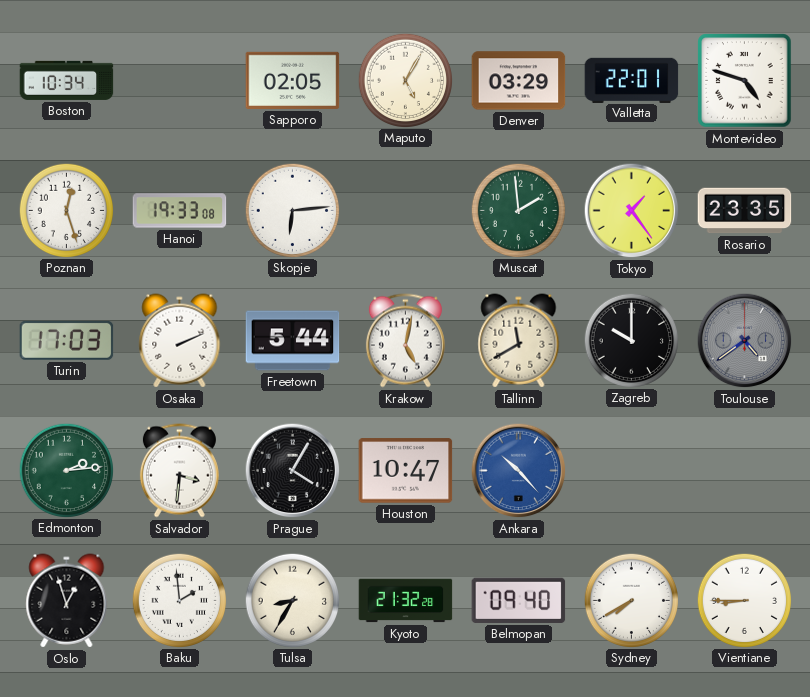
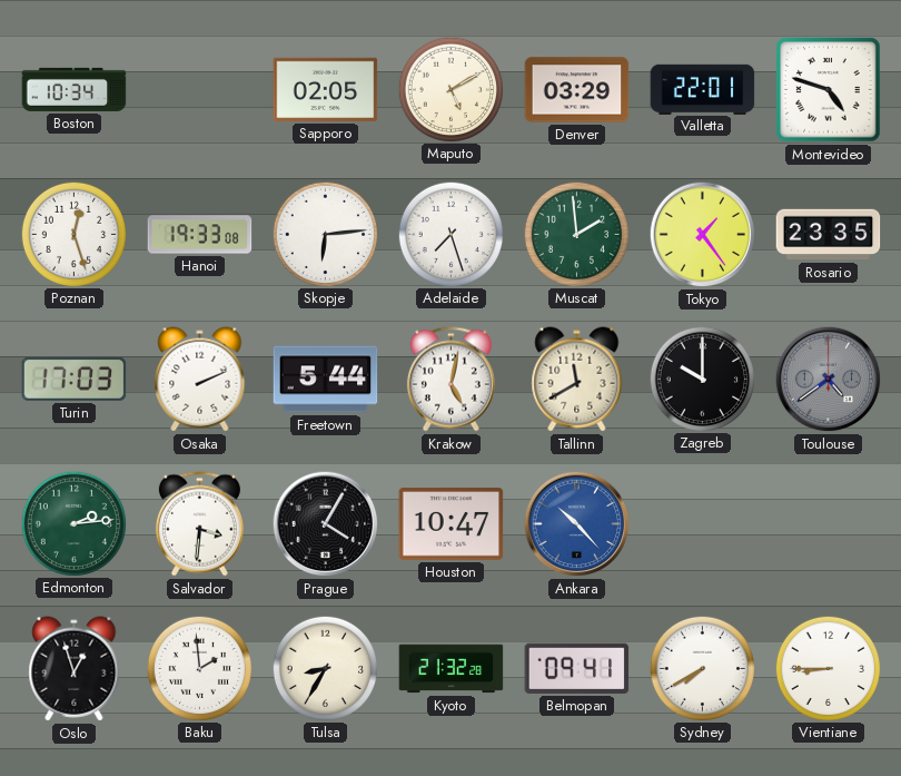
Maputo: 5:05 -> 5:10
Adelaide: none -> 7:27
Belmopan: 09:40 -> 09:41
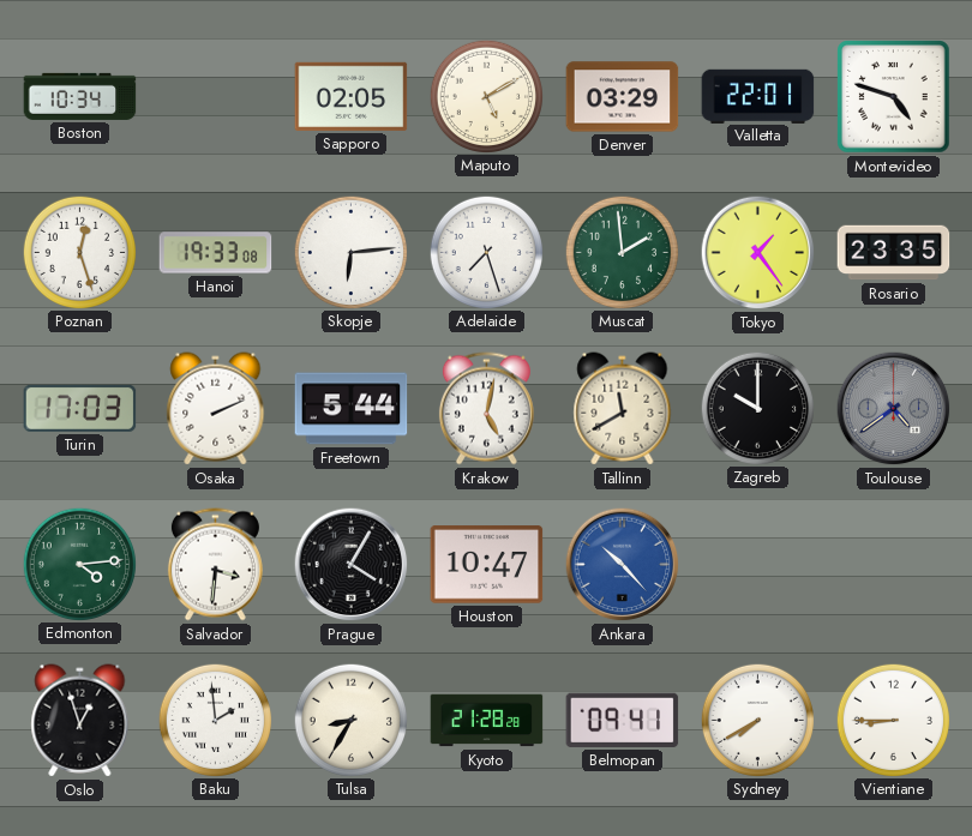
Edmonton: 2:14 -> 4:14
Kyoto: 21:32 -> 21:28
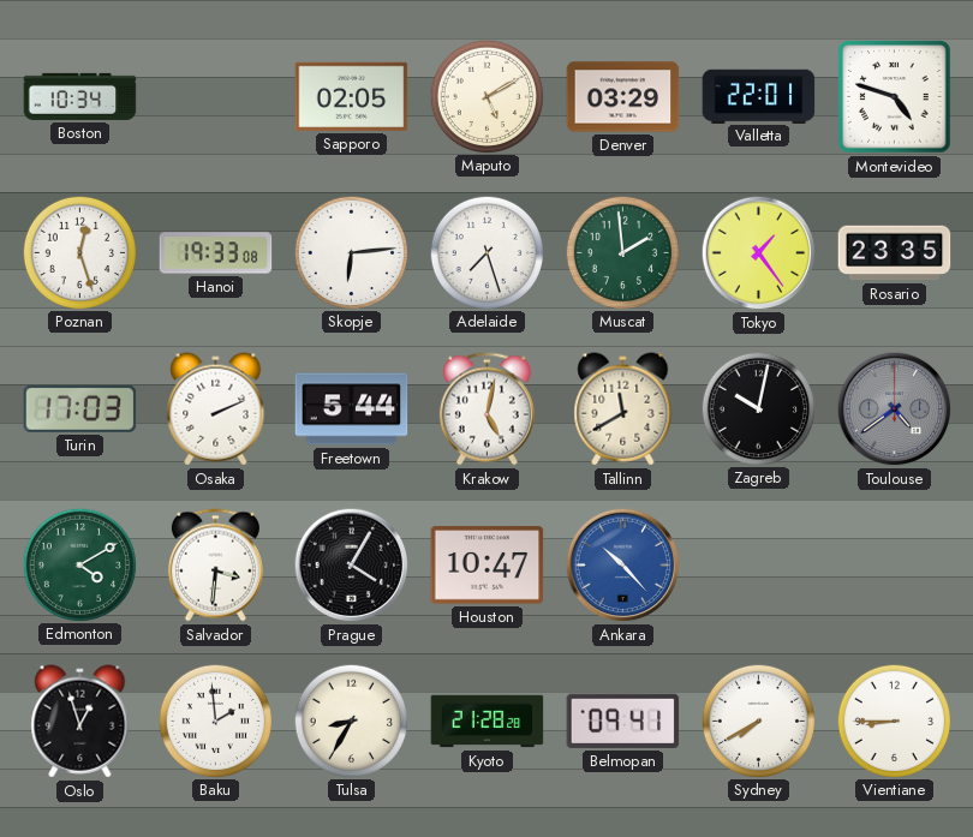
Zagreb: 10:00 -> 10:02
Edmonton: 4:14 -> 4:10
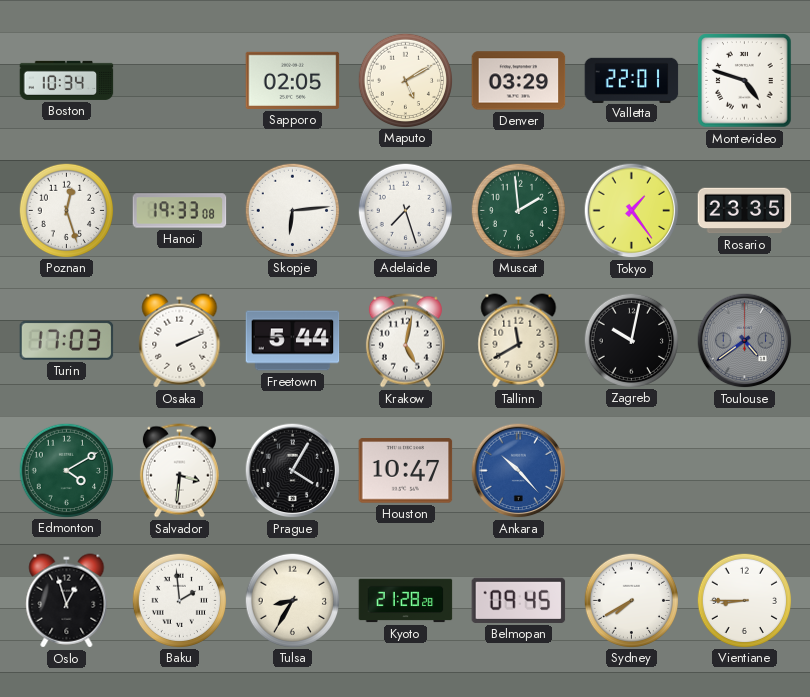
Belmopan: 09:41 -> 09:45
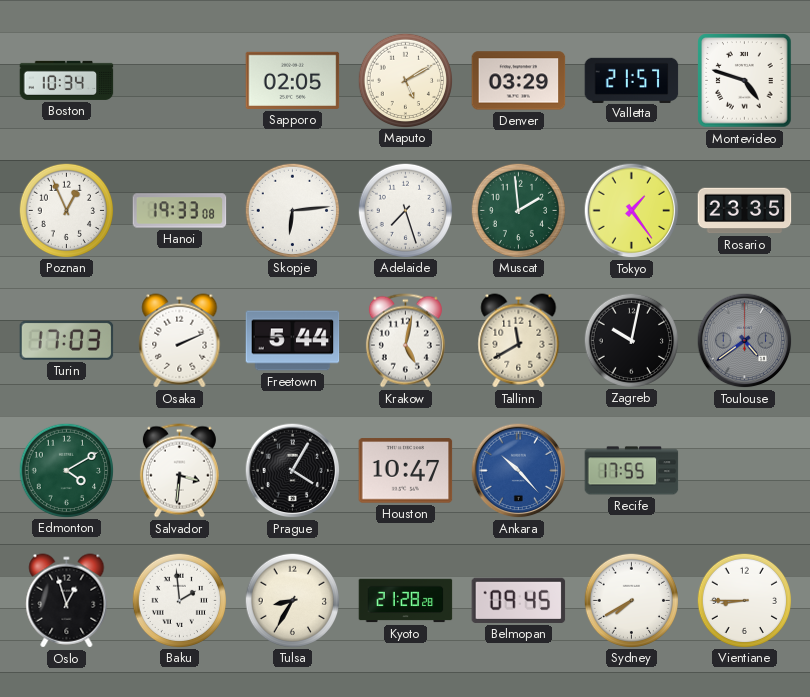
Valletta: 22:01 -> 21:57
Poznan: 12:27 -> 12:56
Recife: none -> 17:55
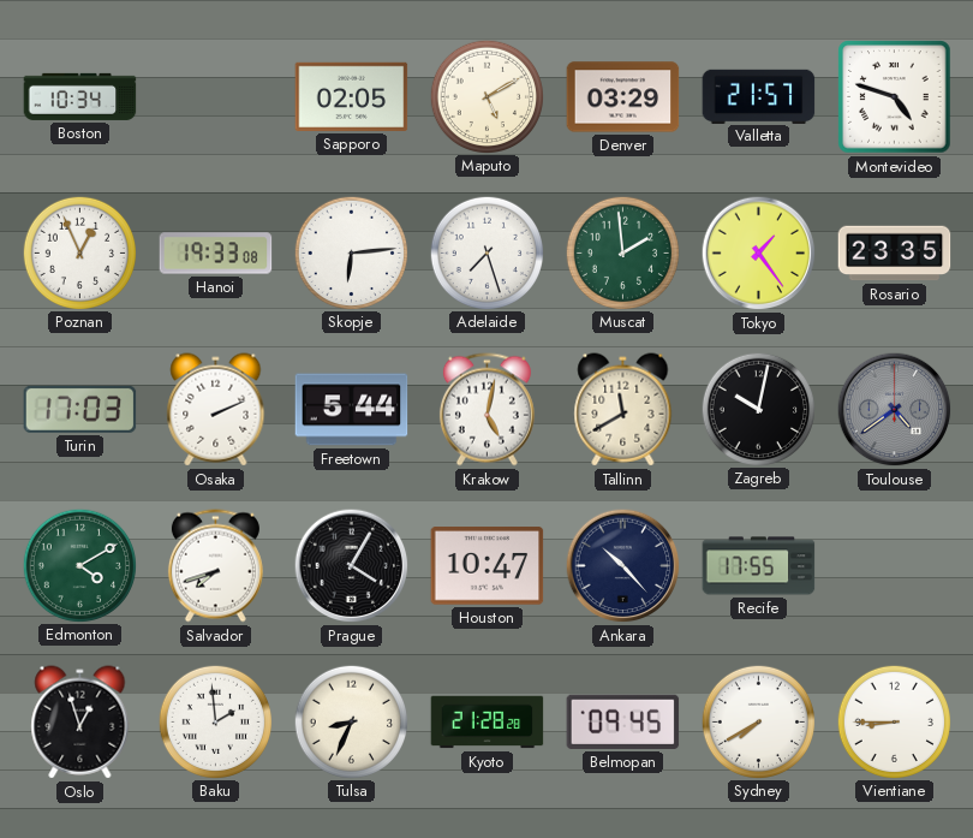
Salvador: 3:31 -> 7:42
Ankara dial: blue -> navy
Tulsa: 8:35 -> 8:34
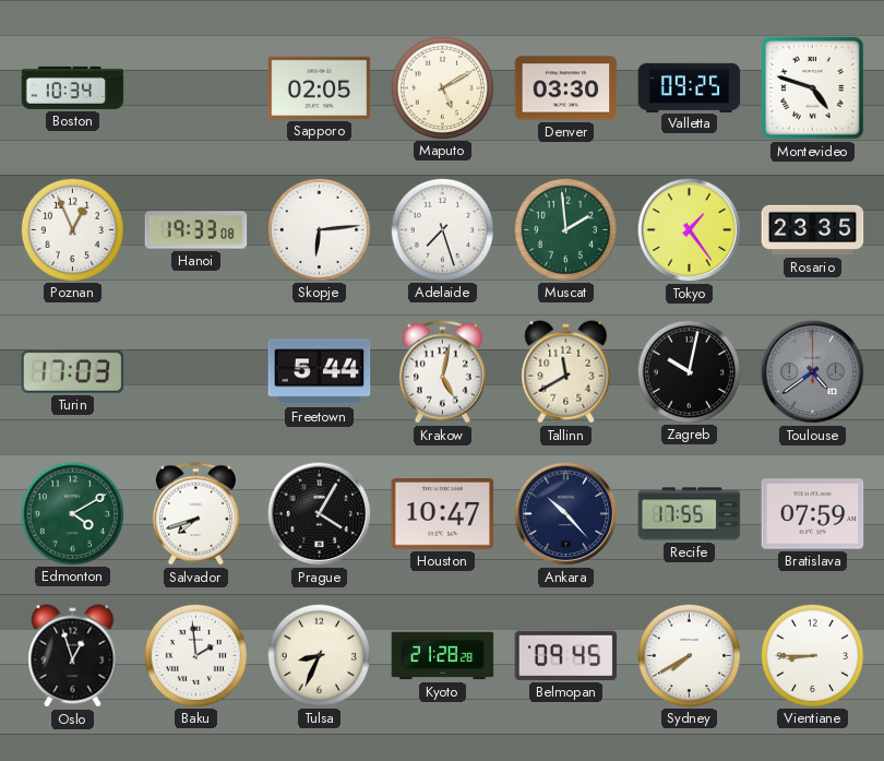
Denver: 03:29 -> 03:30
Valletta: 21:57 -> 09:25
Osaka: 2:11 -> none
Bratislava: none -> 07:59
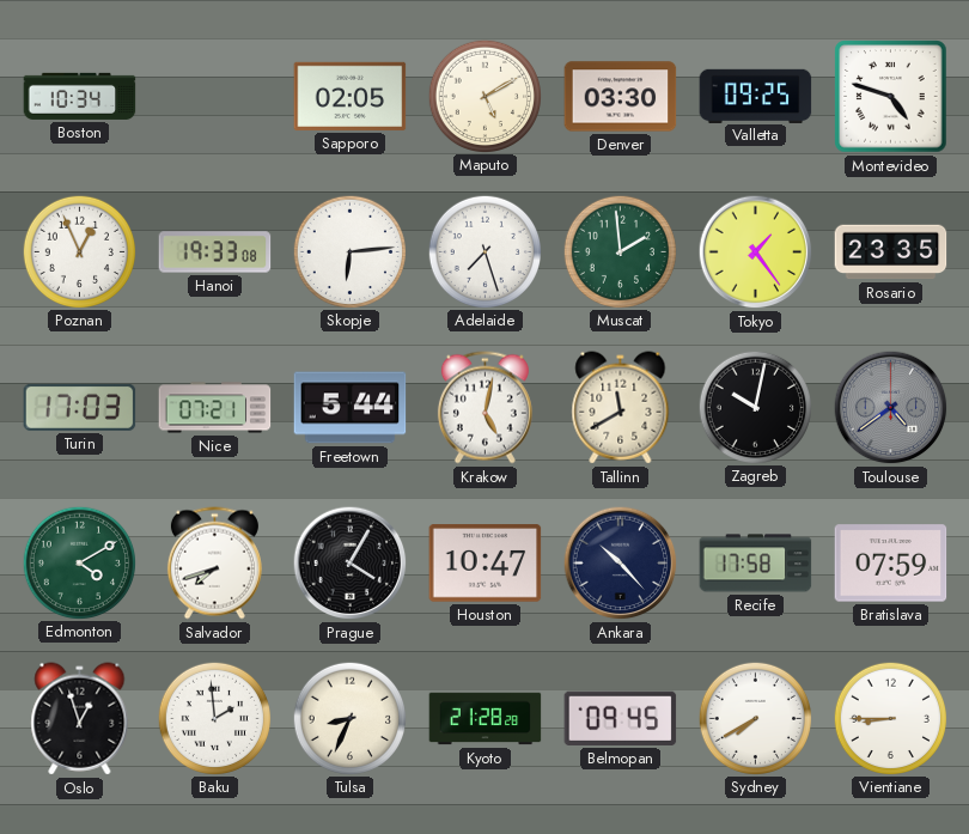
Nice: none -> 07:21
Recife: 17:55 -> 17:58
